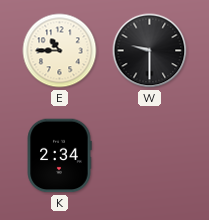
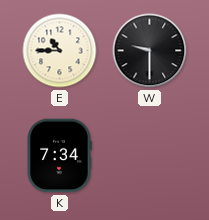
K: 2:34 -> 7:34
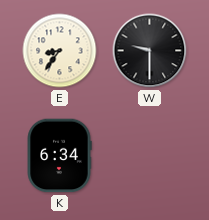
E: 10:45 -> 8:36
K: 7:34 -> 6:34
